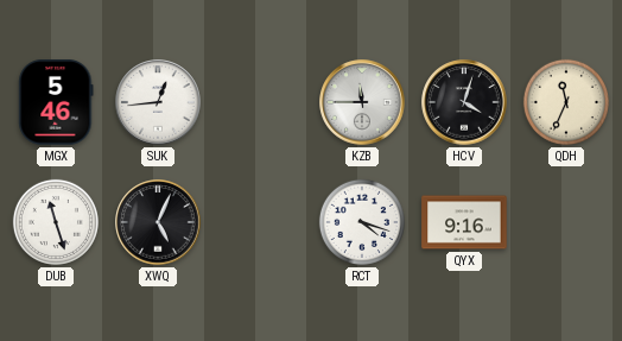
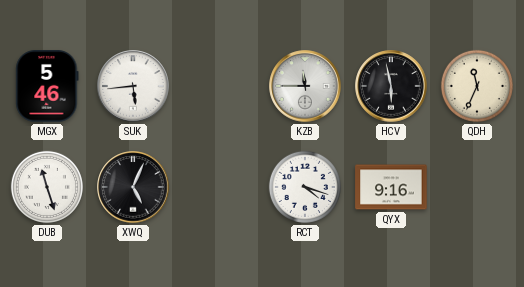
SUK: 12:44 -> 5:44
HCV: 4:03 -> 5:58
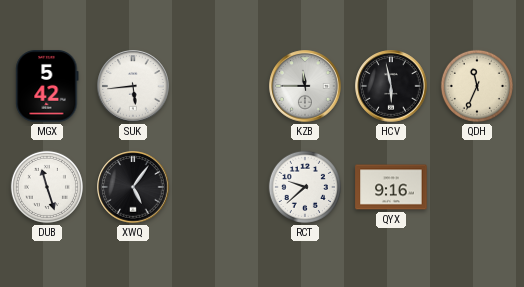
MGX: 5:46 -> 5:42
XWQ: 5:04 -> 5:06
RCT: 4:18 -> 9:38
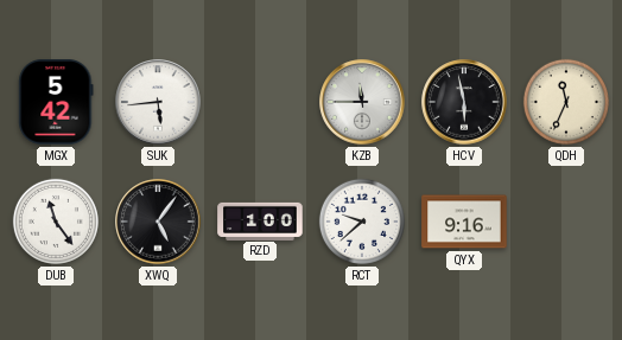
DUB: 11:27 -> 11:24
RZD: none -> 1:00
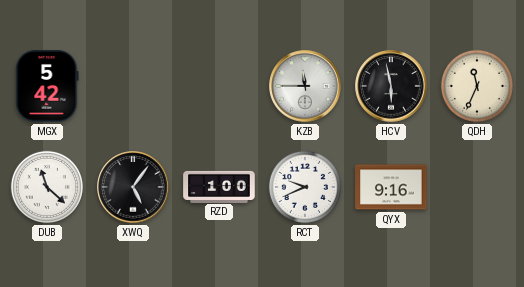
SUK: 5:44 -> none
DUB: 11:24 -> 11:22
RCT: 9:38 -> 9:41
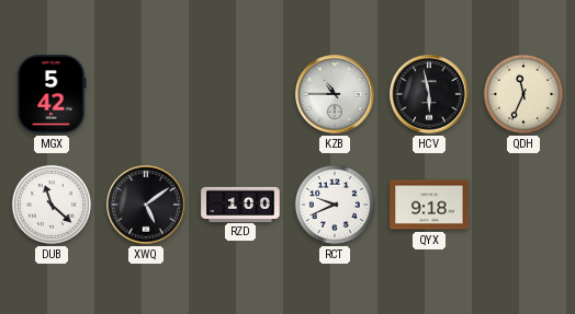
KZB: 11:45 -> 10:45
XWQ: 5:06 -> 5:09
QYX: 9:16 -> 9:18
